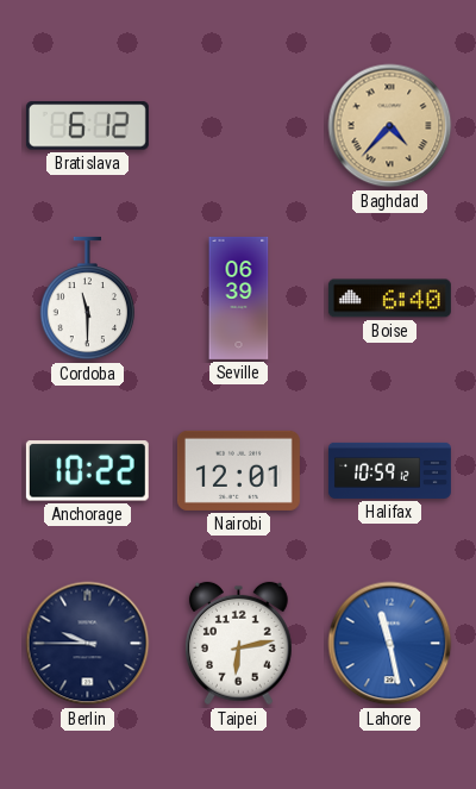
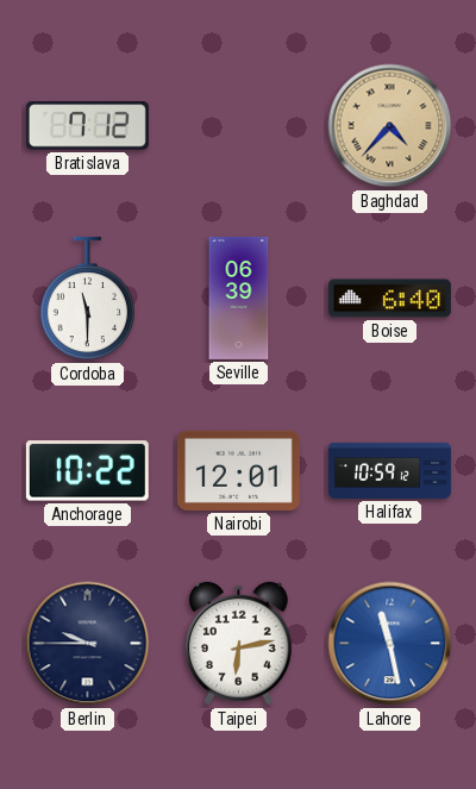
Bratislava: 6:12 -> 7:12
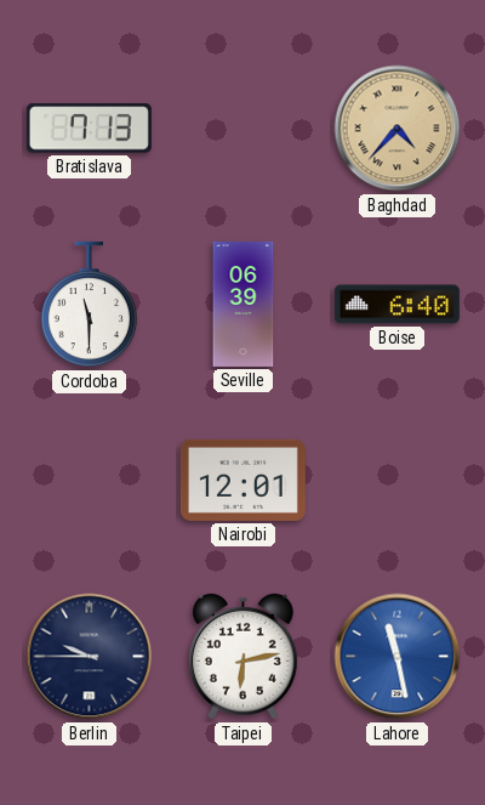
Bratislava: 7:12 -> 7:13
Anchorage: 10:22 -> none
Halifax: 10:59 -> none
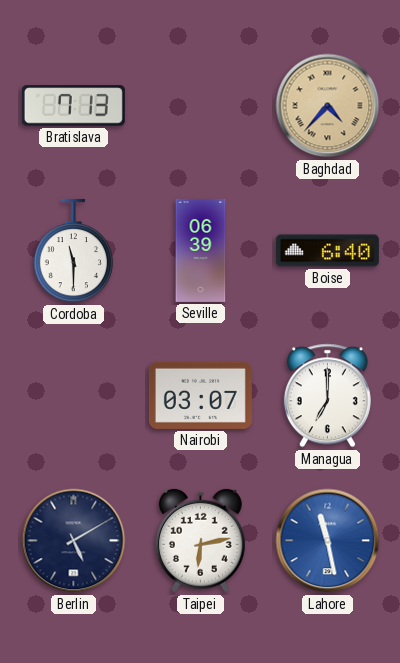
Nairobi: 12:01 -> 03:07
Managua: none -> 7:00
Berlin: 9:45 -> 5:10
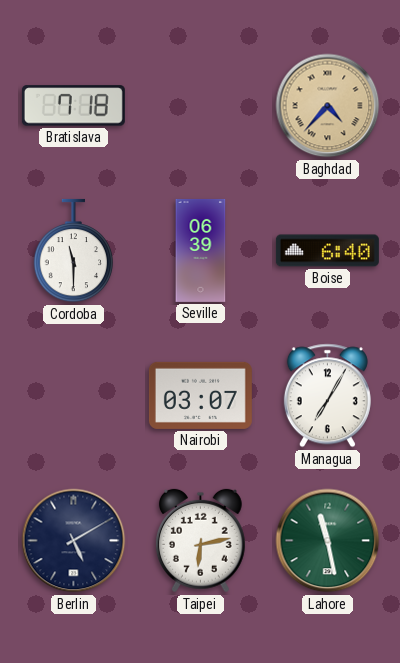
Bratislava: 7:13 -> 7:18
Managua: 7:00 -> 7:05
Lahore dial: blue -> green
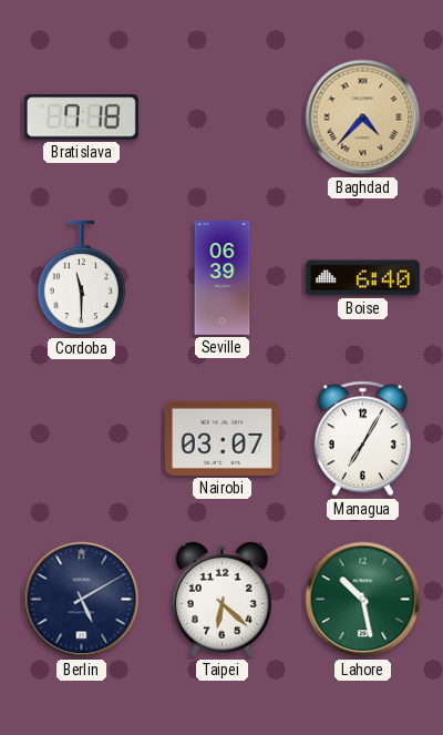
Taipei: 6:13 -> 6:22
Lahore: 11:28 -> 10:28
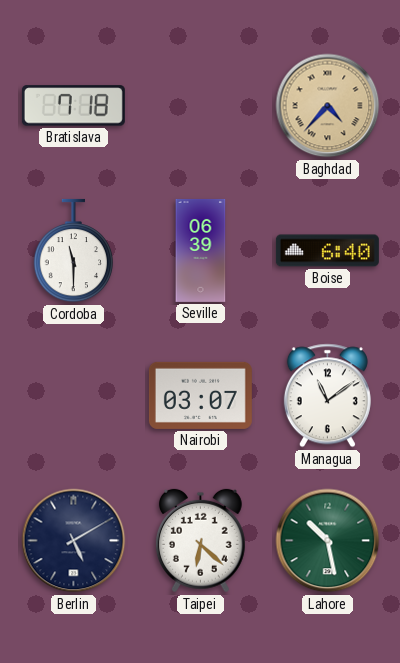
Managua: 7:05 -> 11:09
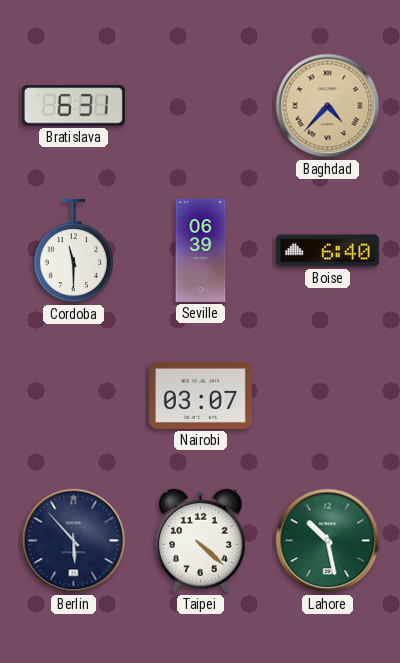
Bratislava: 7:18 -> 6:31
Managua: 11:09 -> none
Berlin: 5:10 -> 5:53
Taipei: 6:22 -> 4:22
